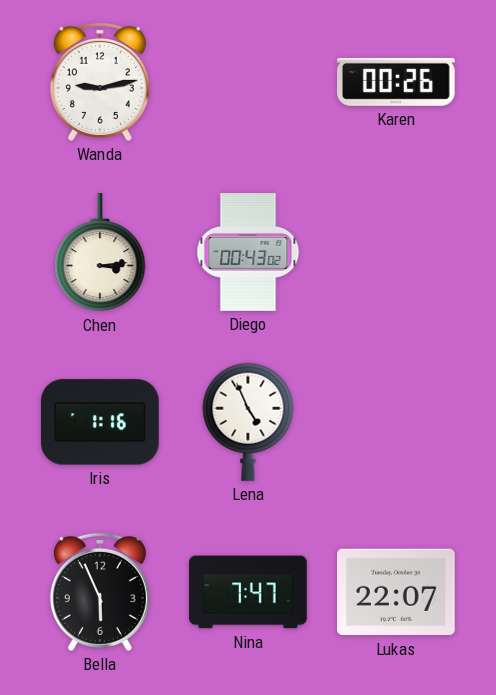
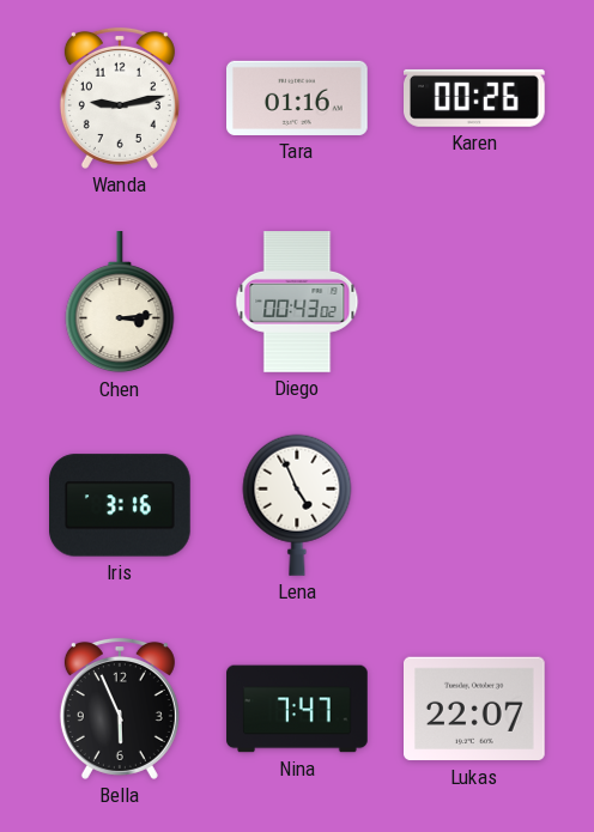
Tara: none -> 01:16
Iris: 1:16 -> 3:16
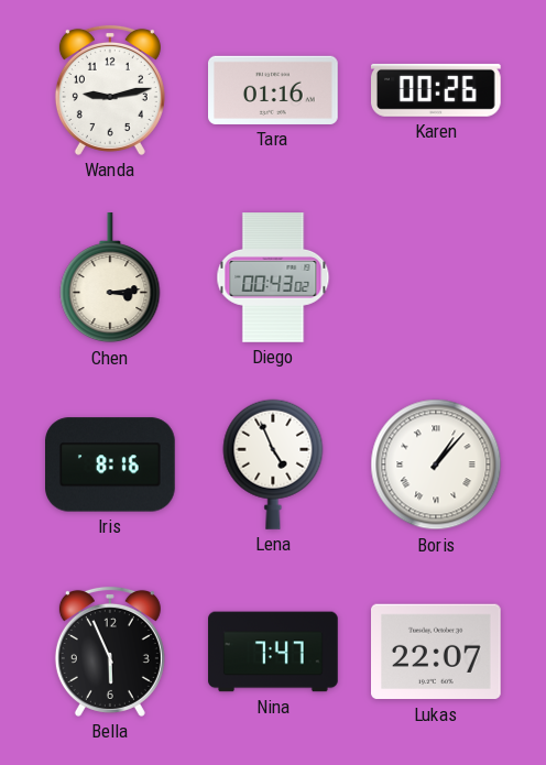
Iris: 3:16 -> 8:16
Boris: none -> 1:07
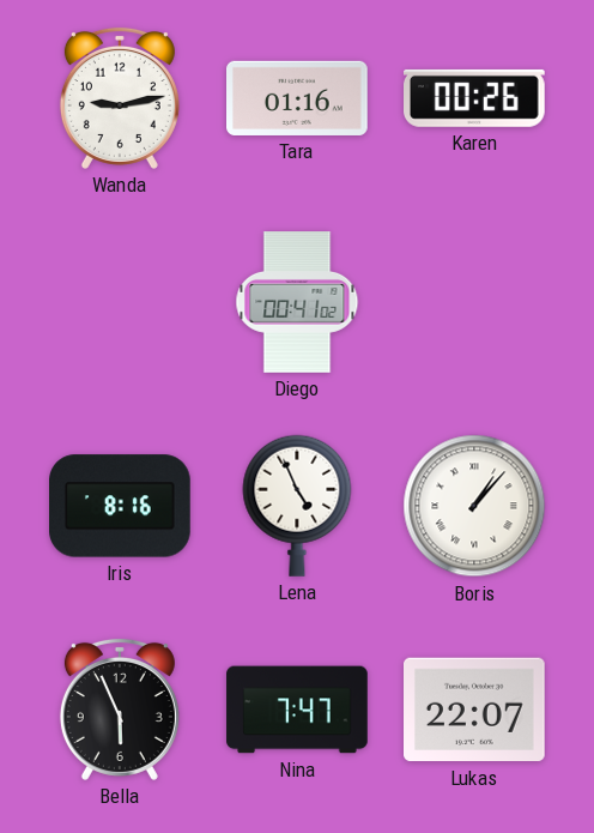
Chen: 3:14 -> none
Diego: 00:43 -> 00:41
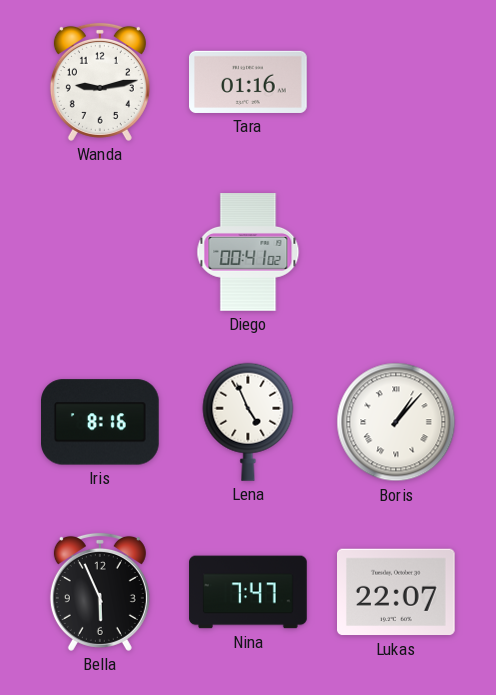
Karen: 00:26 -> none
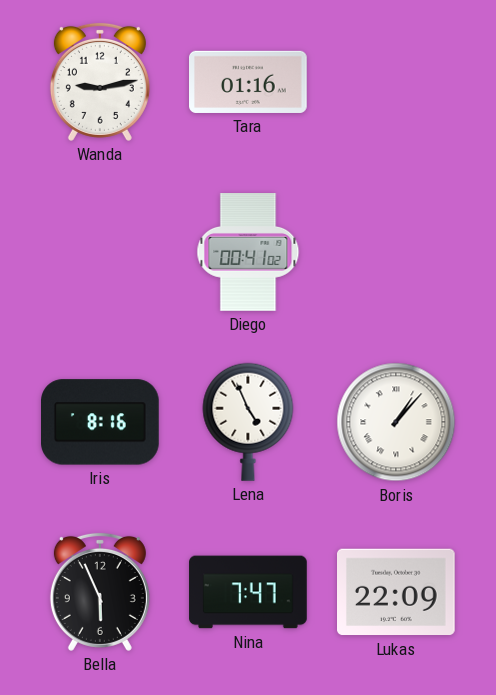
Lukas: 22:07 -> 22:09
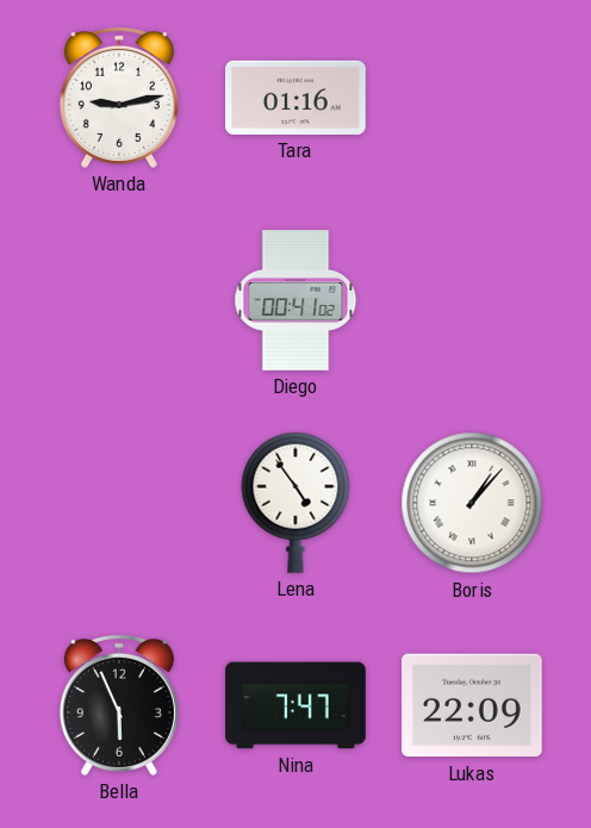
Iris: 8:16 -> none
Lena: 4:56 -> 4:54
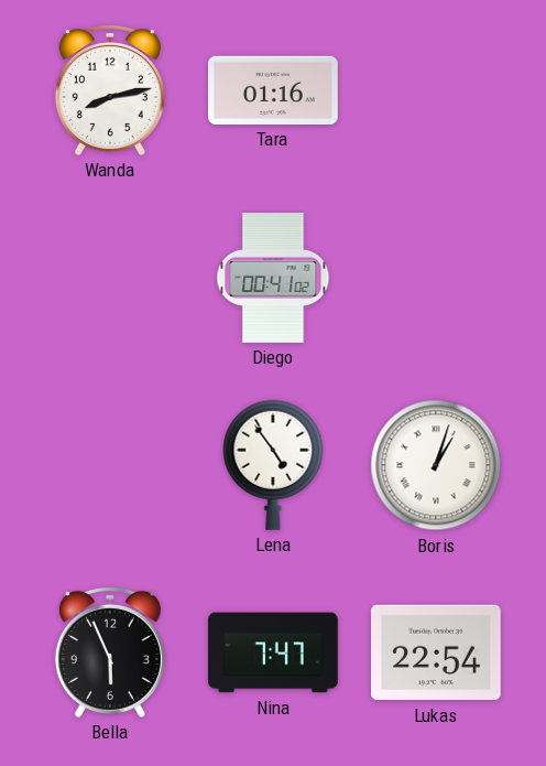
Wanda: 9:13 -> 8:13
Boris: 1:07 -> 1:03
Lukas: 22:09 -> 22:54
